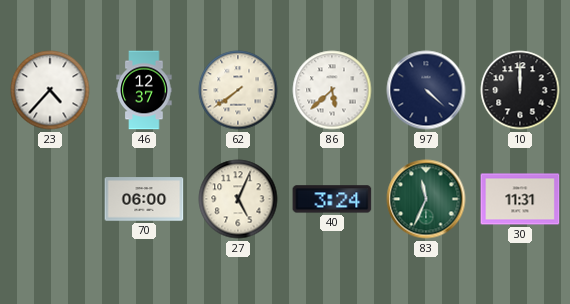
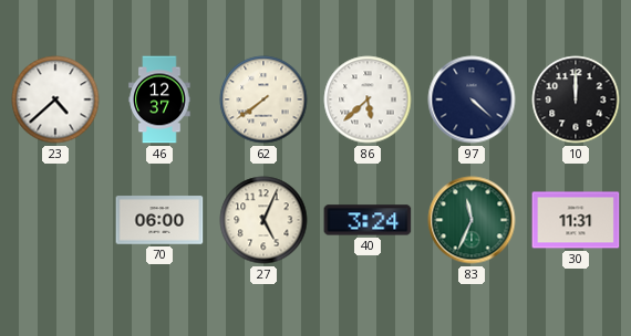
23: 4:37 -> 4:38
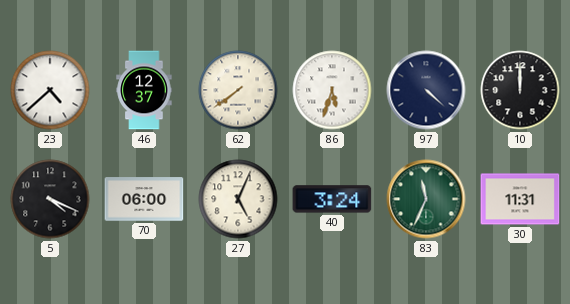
86: 5:38 -> 5:33
5: none -> 4:19
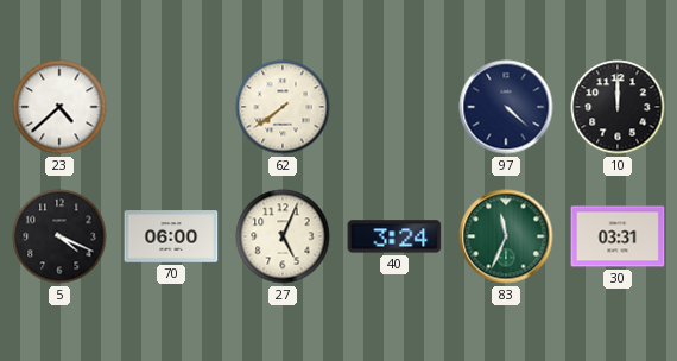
46: 12:37 -> none
86: 5:33 -> none
30: 11:31 -> 03:31
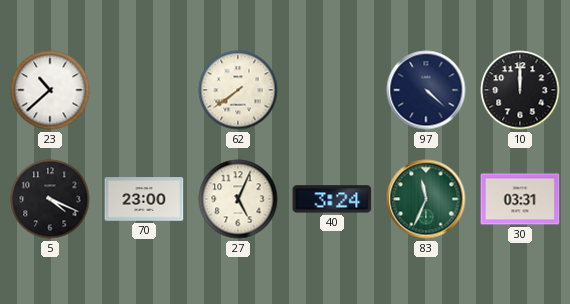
23: 4:38 -> 10:38
70: 06:00 -> 23:00
